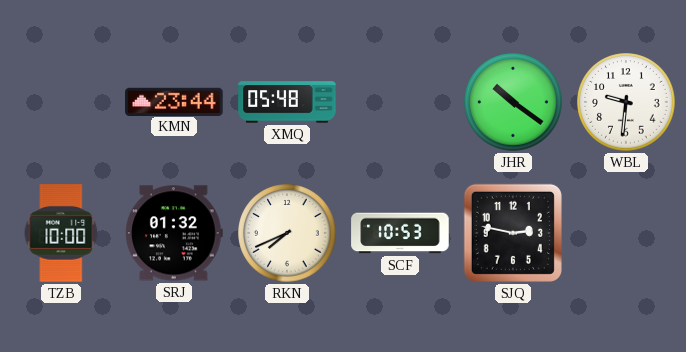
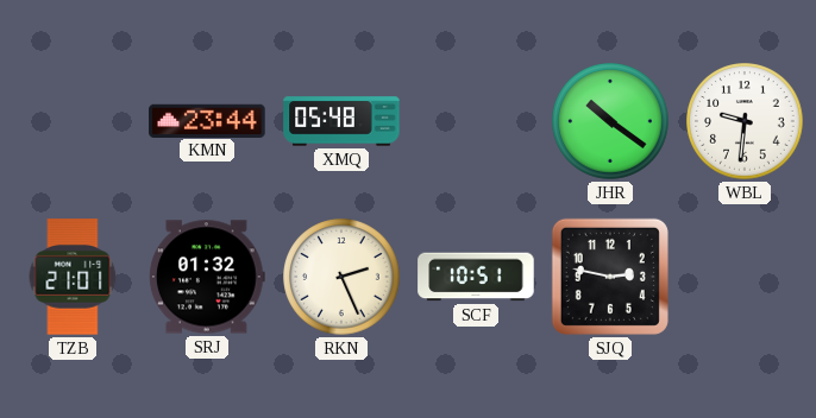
TZB: 10:00 -> 21:01
RKN: 7:41 -> 2:26
SCF: 10:53 -> 10:51
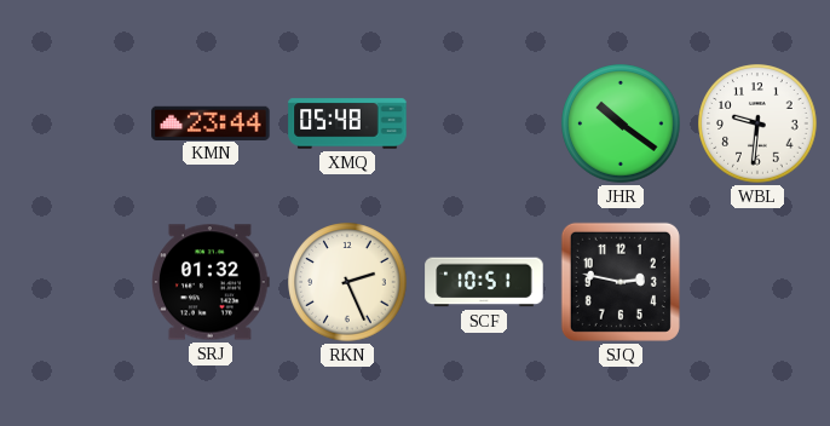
TZB: 21:01 -> none
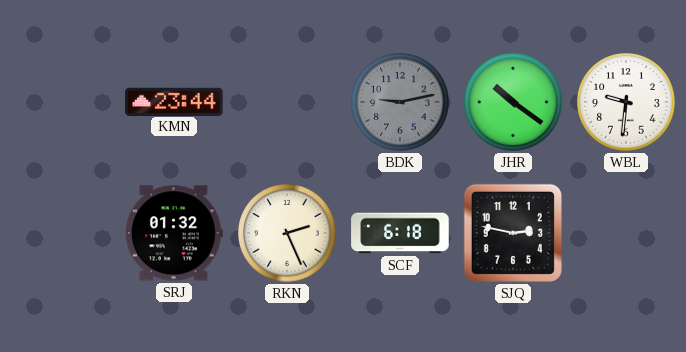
XMQ: 05:48 -> none
BDK: none -> 9:13
SCF: 10:51 -> 6:18
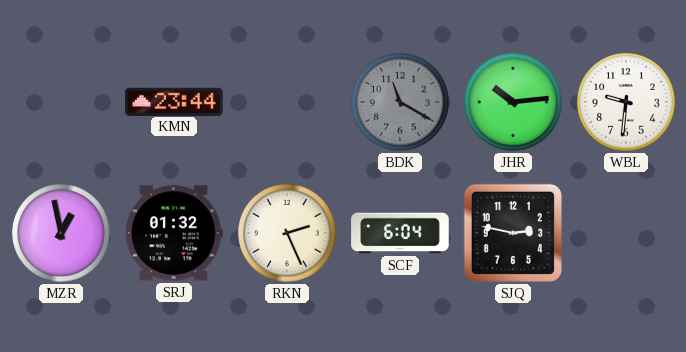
BDK: 9:13 -> 11:20
JHR: 10:21 -> 10:14
MZR: none -> 12:58
SCF: 6:18 -> 6:04
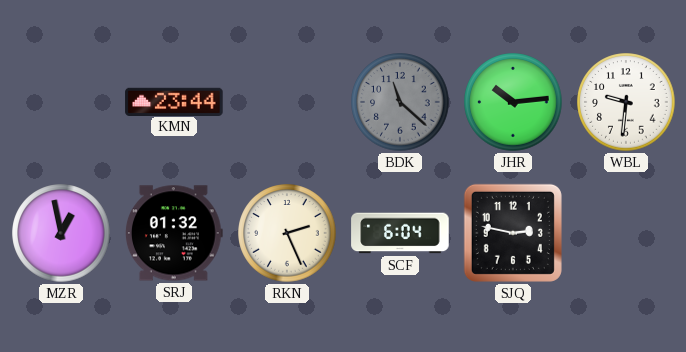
BDK: 11:20 -> 11:22
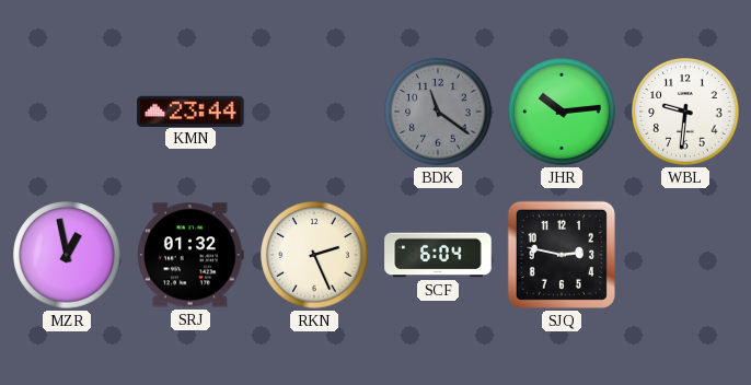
BDK: 11:22 -> 11:21
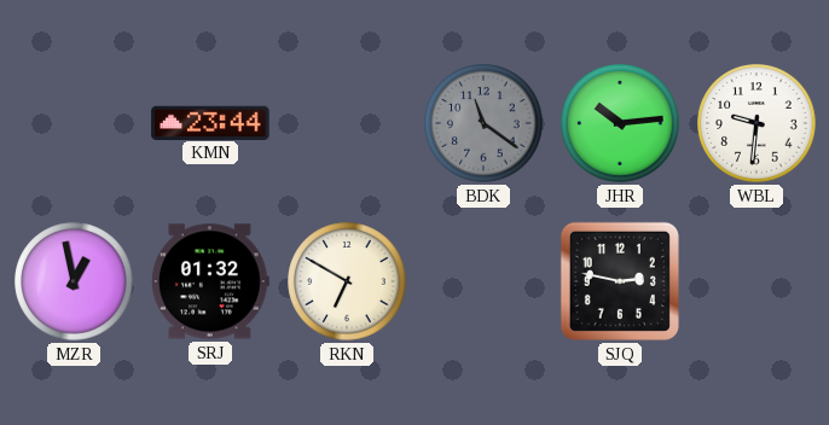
RKN: 2:26 -> 6:50
SCF: 6:04 -> none
